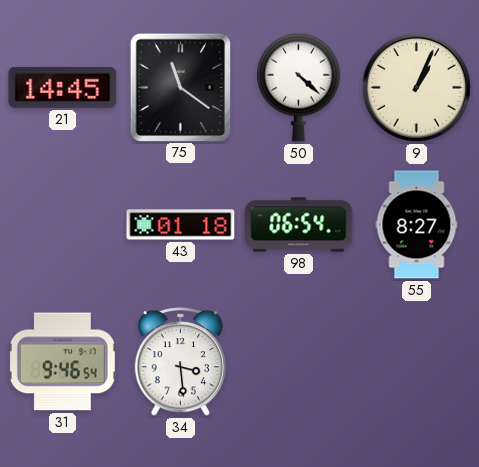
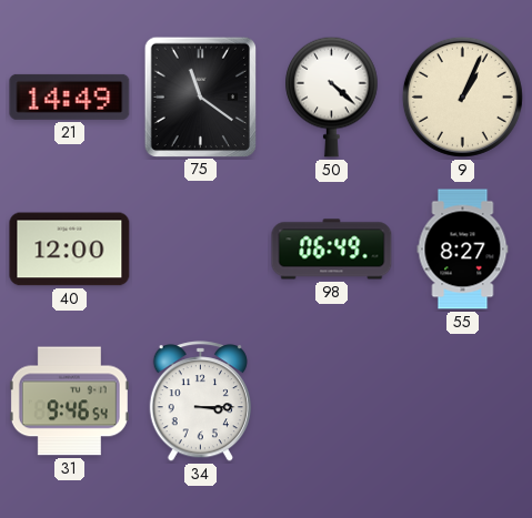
21: 14:45 -> 14:49
40: none -> 12:00
43: 01:18 -> none
98: 06:54 -> 06:49
34: 3:29 -> 3:15
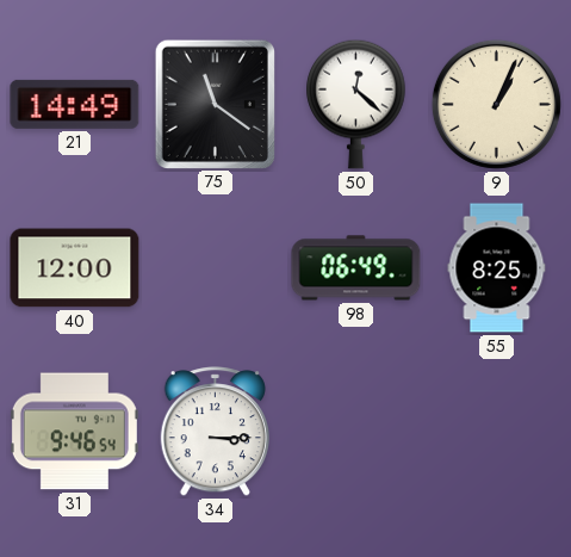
50: 4:22 -> 12:22
55: 8:27 -> 8:25
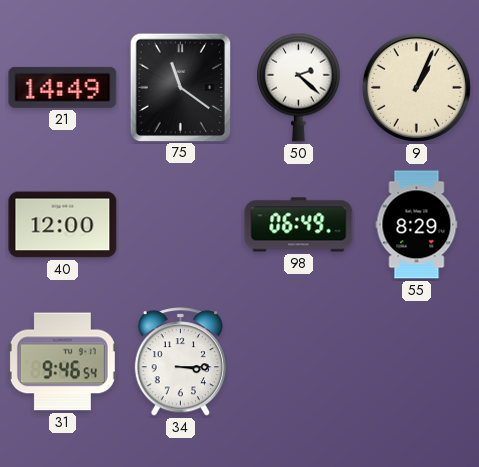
50: 12:22 -> 2:22
55: 8:25 -> 8:29
